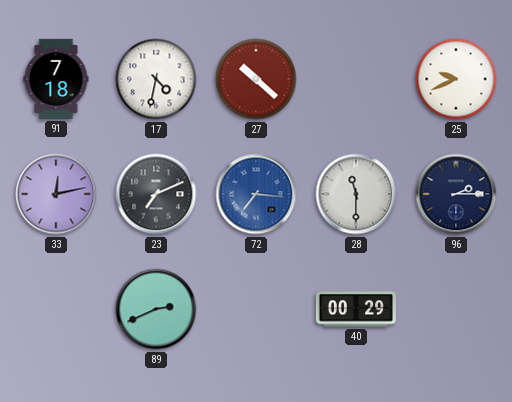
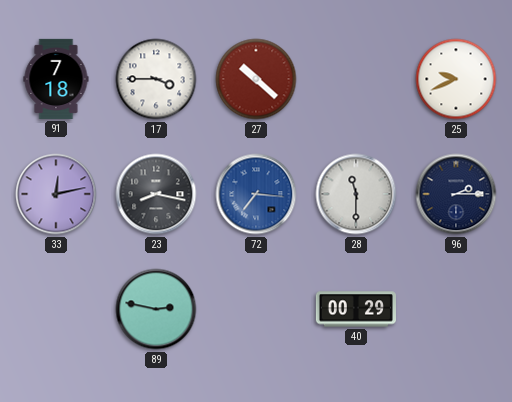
17: 4:32 -> 3:45
23: 7:11 -> 8:17
89: 2:41 -> 2:47
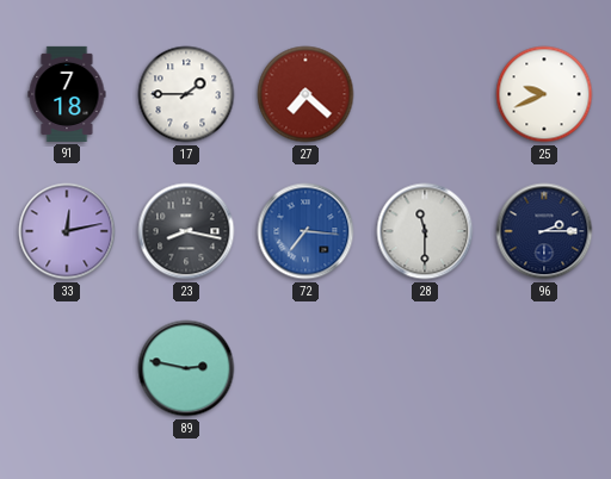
17: 3:45 -> 1:45
27: 10:22 -> 7:22
40: 00:29 -> none
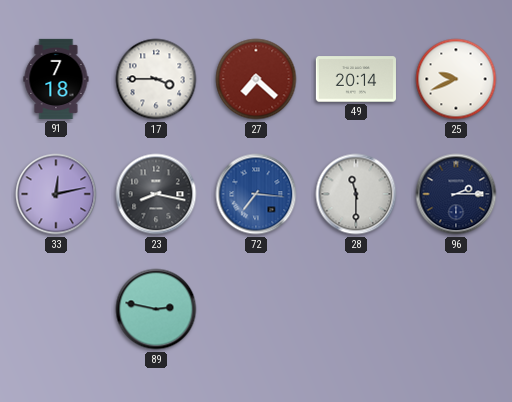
17: 1:45 -> 3:45
49: none -> 20:14
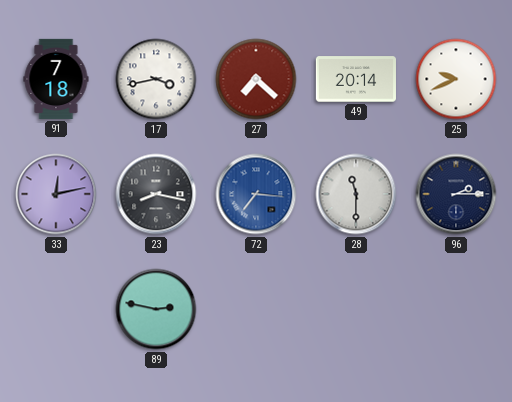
17: 3:45 -> 3:43
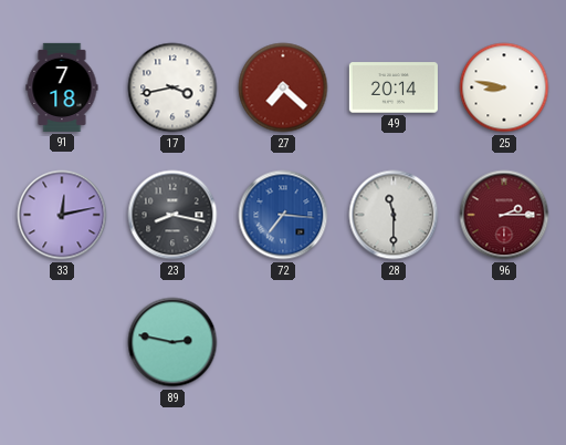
25: 9:41 -> 8:47
96 dial: navy -> burgundy
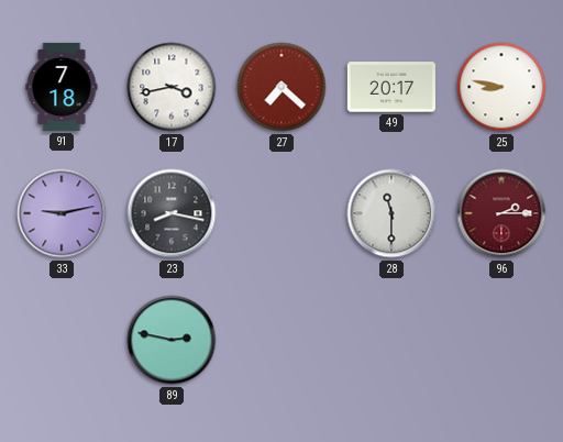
49: 20:14 -> 20:17
33: 12:13 -> 9:13
72: 7:16 -> none
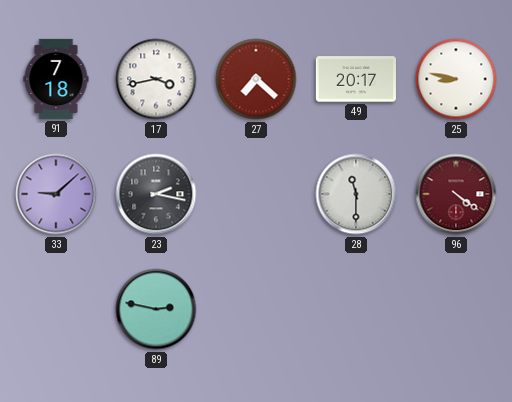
33: 9:13 -> 9:08
23: 8:17 -> 2:17
96: 2:15 -> 4:21
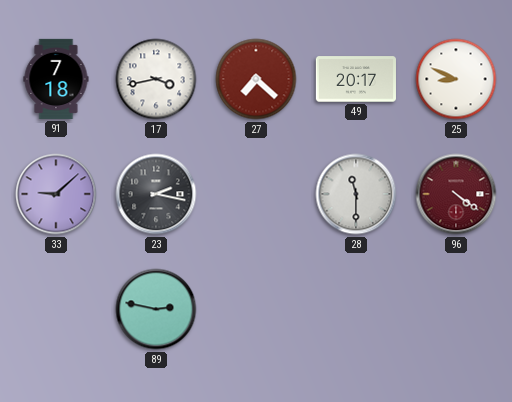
25: 8:47 -> 8:49
